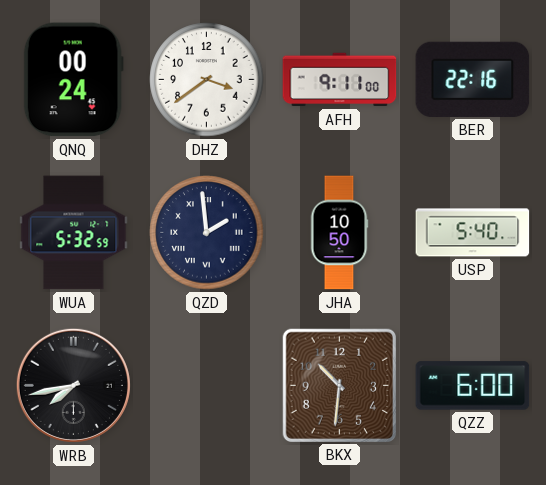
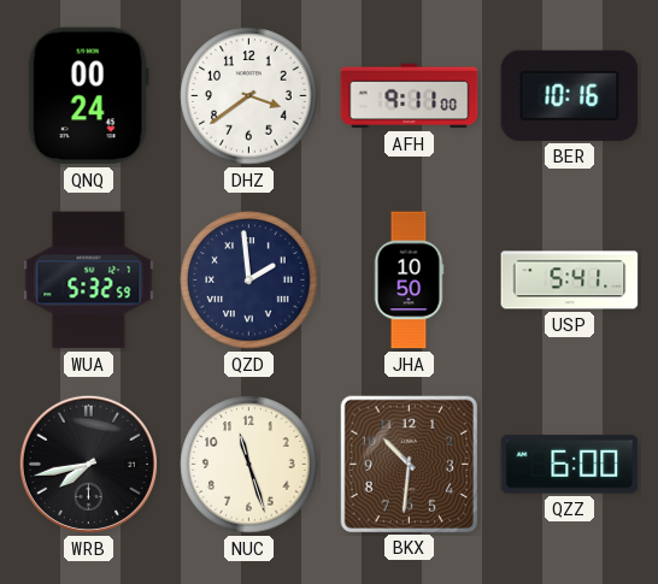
BER: 22:16 -> 10:16
USP: 5:40 -> 5:41
NUC: none -> 11:27
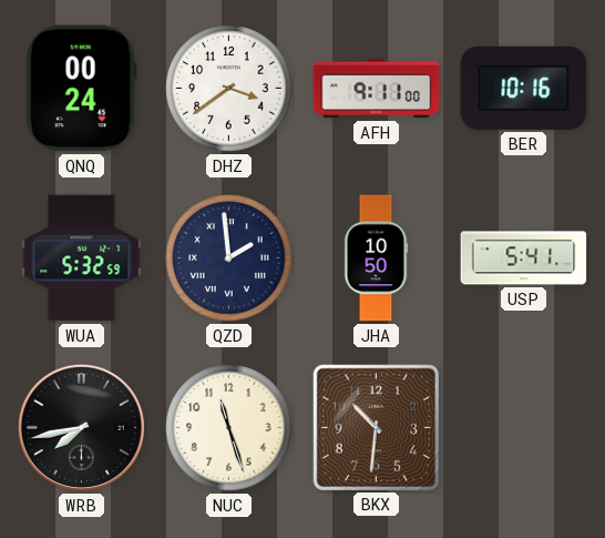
QZZ: 6:00 -> none
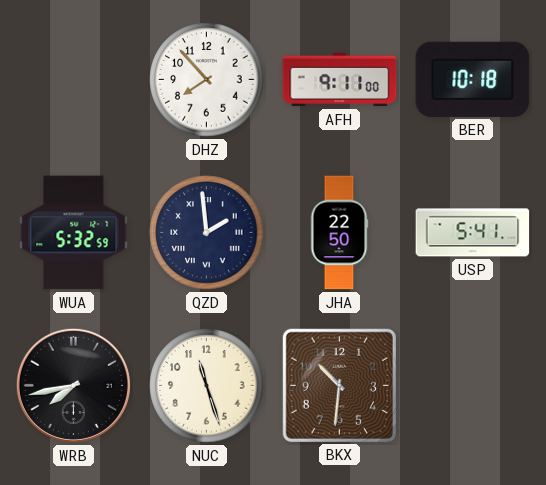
QNQ: 00:24 -> none
DHZ: 3:39 -> 7:53
BER: 10:16 -> 10:18
JHA: 10:50 -> 22:50
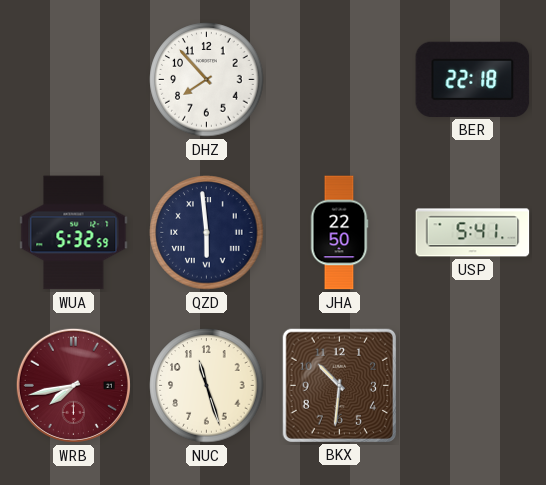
AFH: 9:11 -> none
BER: 10:18 -> 22:18
QZD: 1:59 -> 5:59
WRB dial: black -> burgundy
